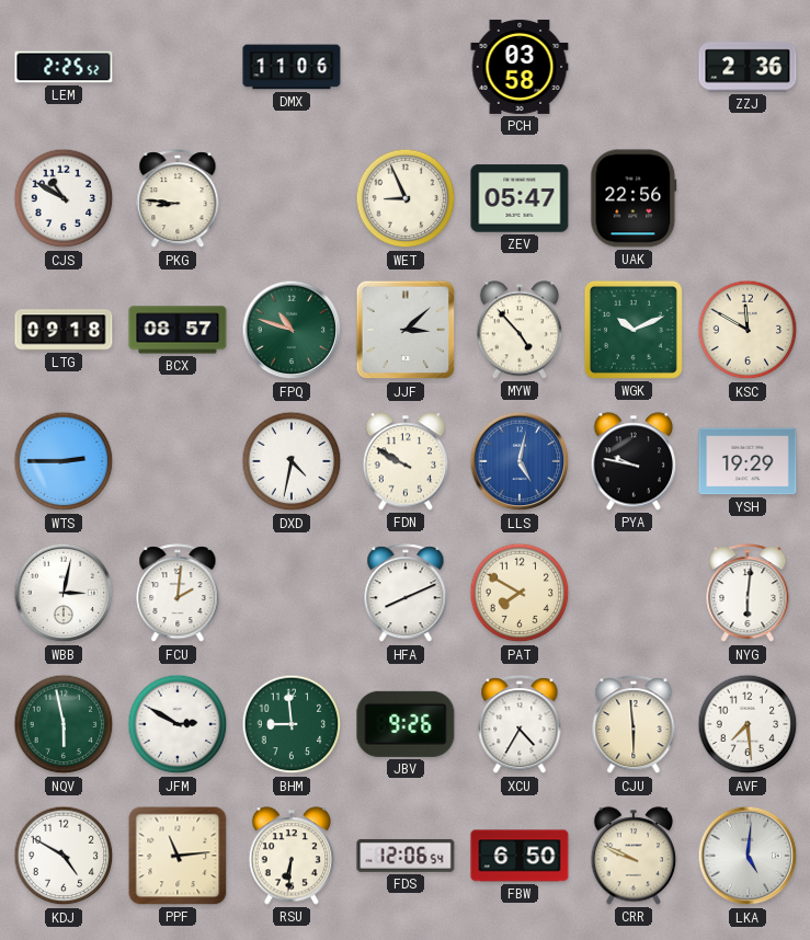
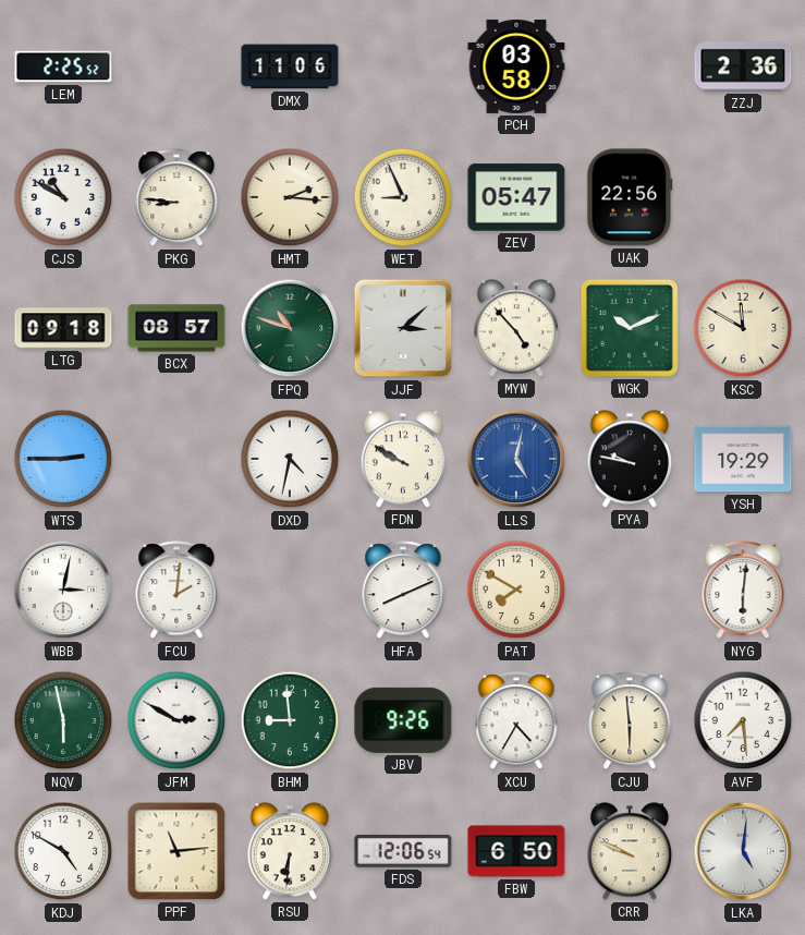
HMT: none -> 2:16
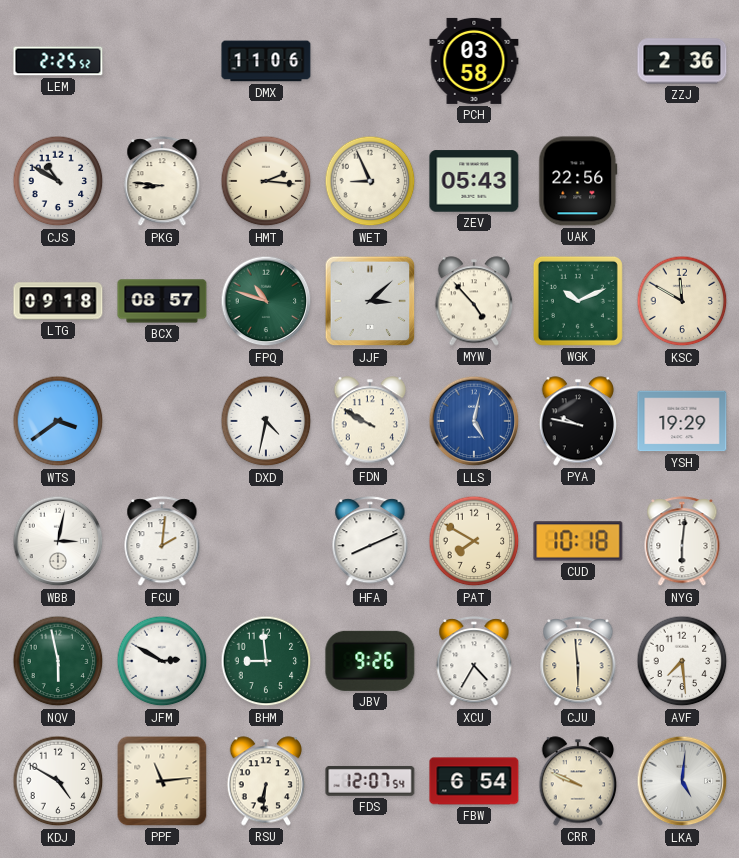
ZEV: 05:47 -> 05:43
WTS: 2:45 -> 3:39
CUD: none -> 10:18
FDS: 12:06 -> 12:07
FBW: 6:50 -> 6:54
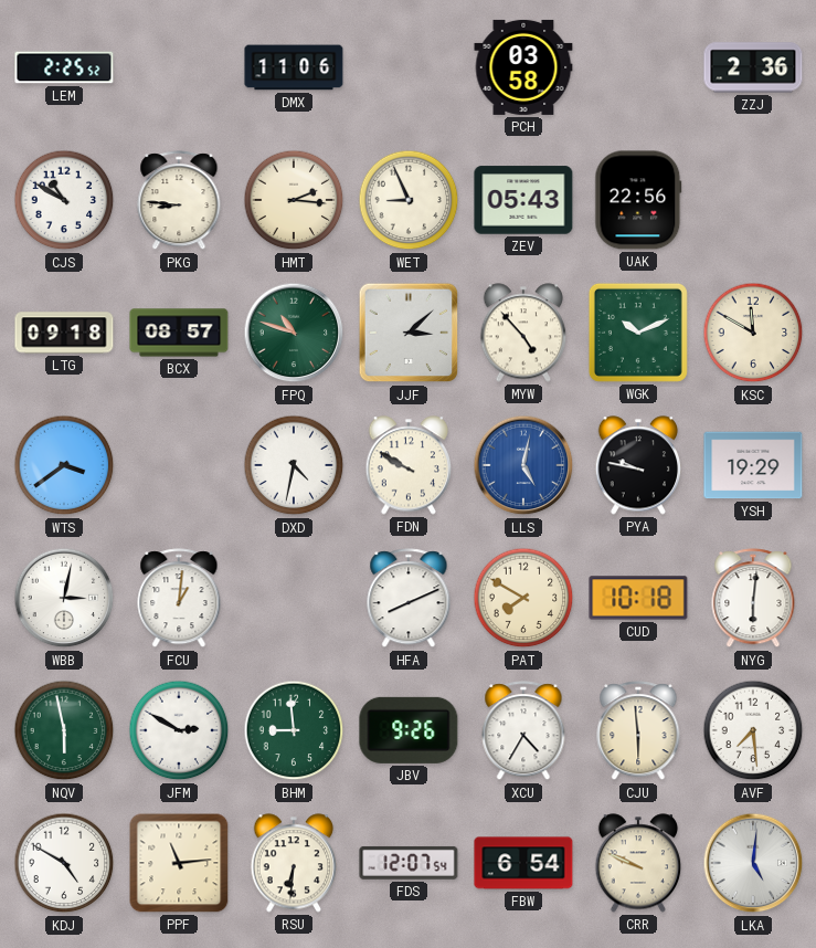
FCU: 2:01 -> 1:01
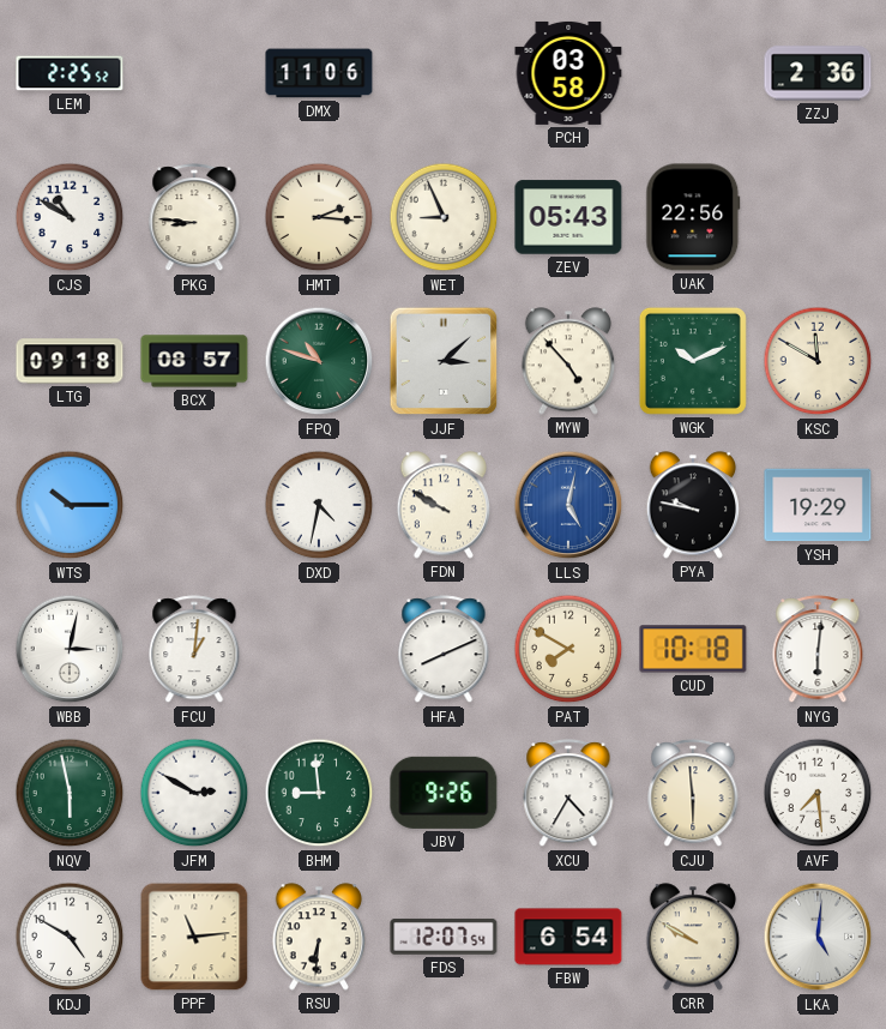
WTS: 3:39 -> 10:15
CRR: 9:49 -> 9:50
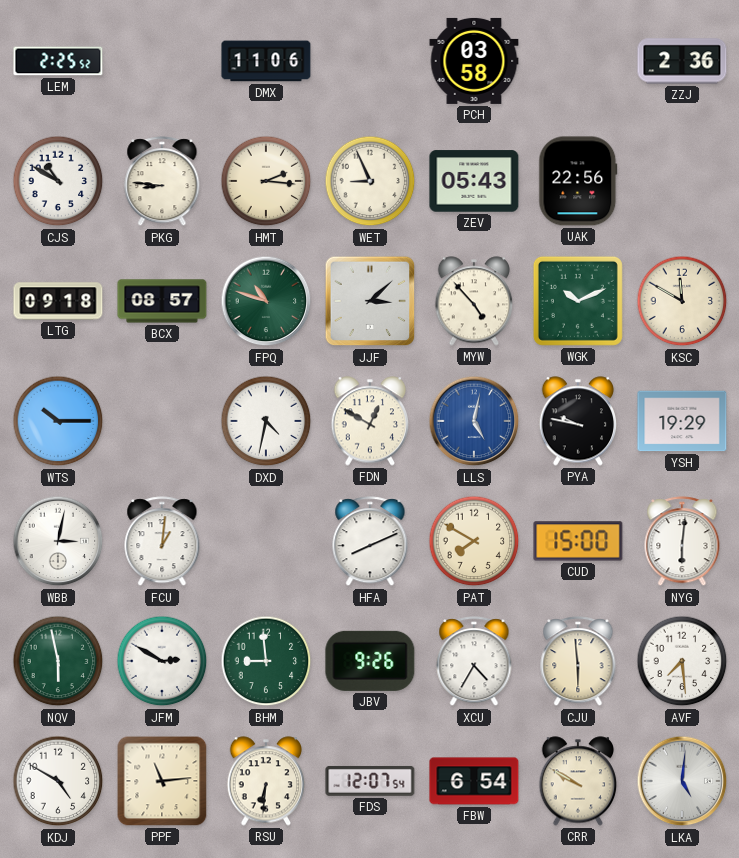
FDN: 9:50 -> 12:50
CUD: 10:18 -> 15:00
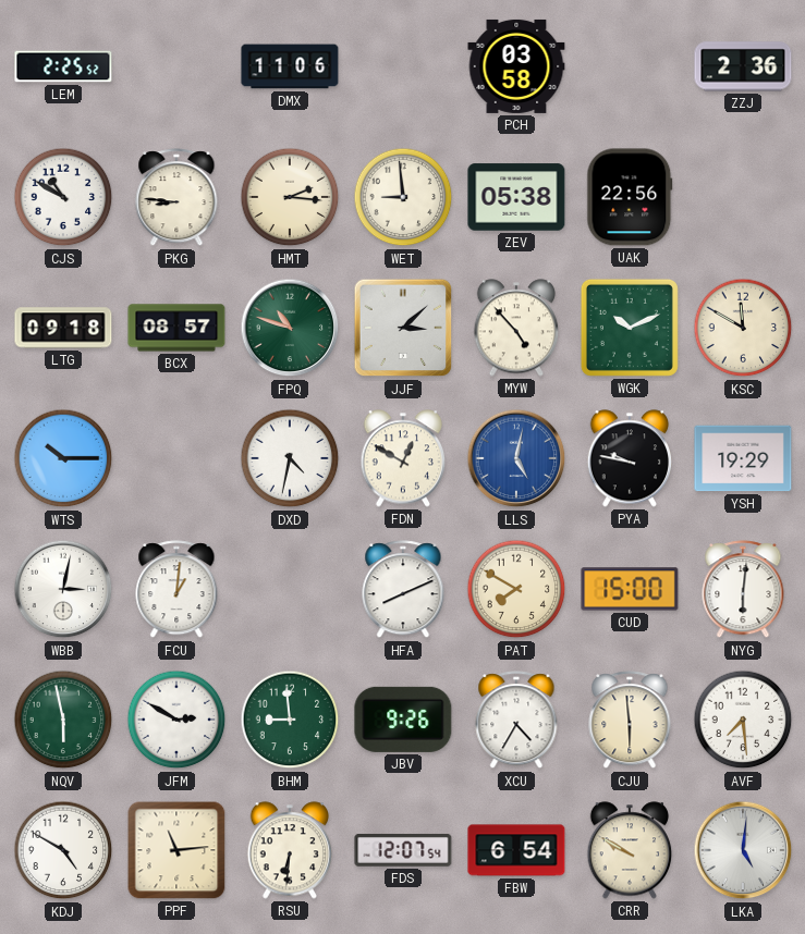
WET: 8:56 -> 8:59
ZEV: 05:43 -> 05:38
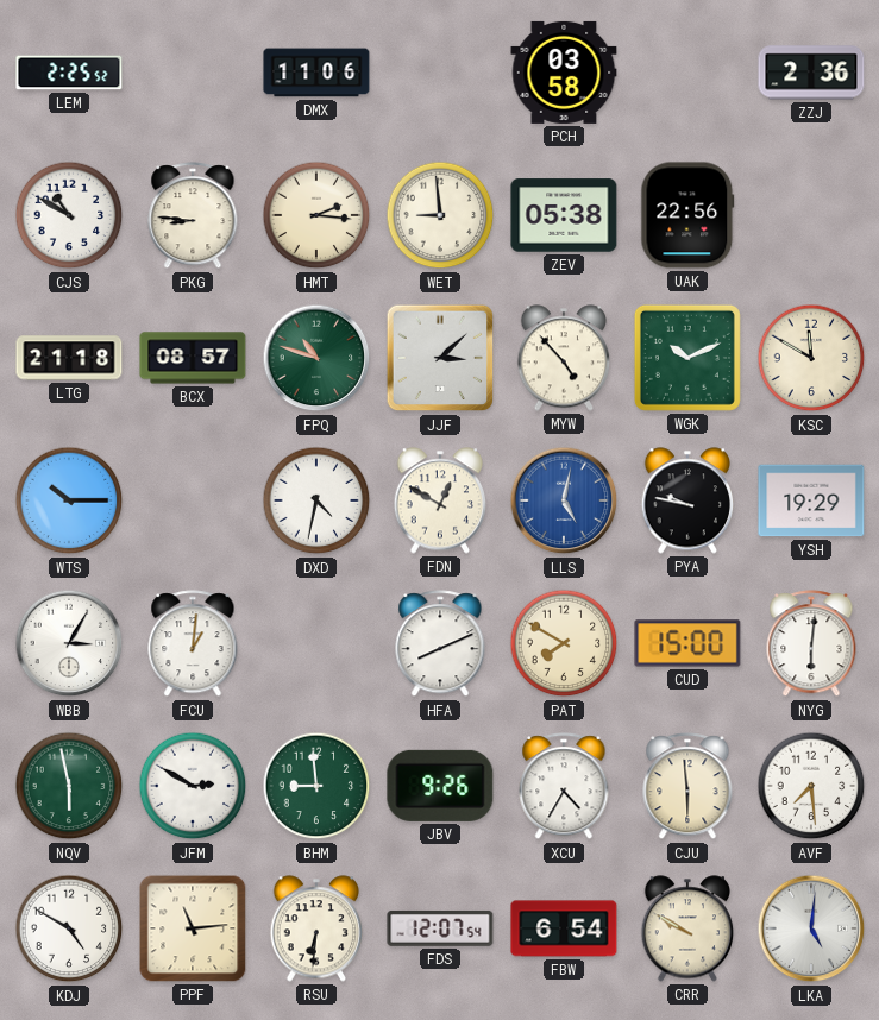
LTG: 09:18 -> 21:18
WBB: 3:02 -> 3:05
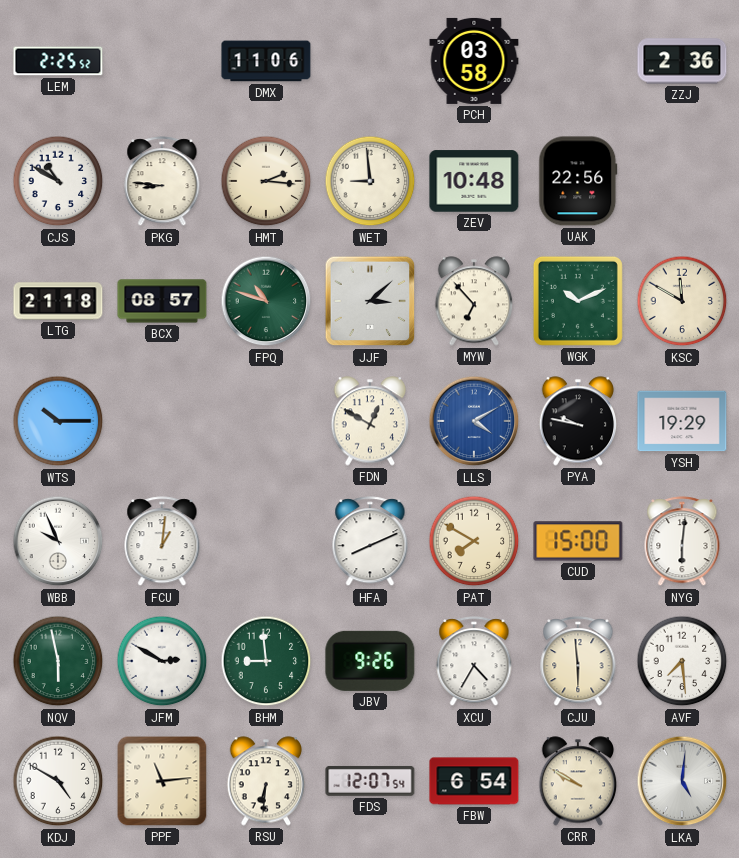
ZEV: 05:38 -> 10:48
MYW: 4:53 -> 6:53
DXD: 4:32 -> none
LLS: 5:02 -> 4:10
WBB: 3:05 -> 9:56
